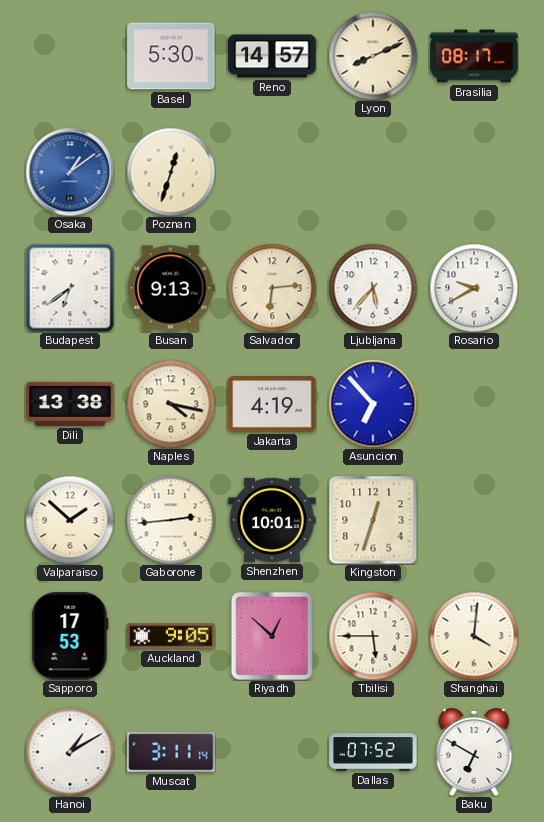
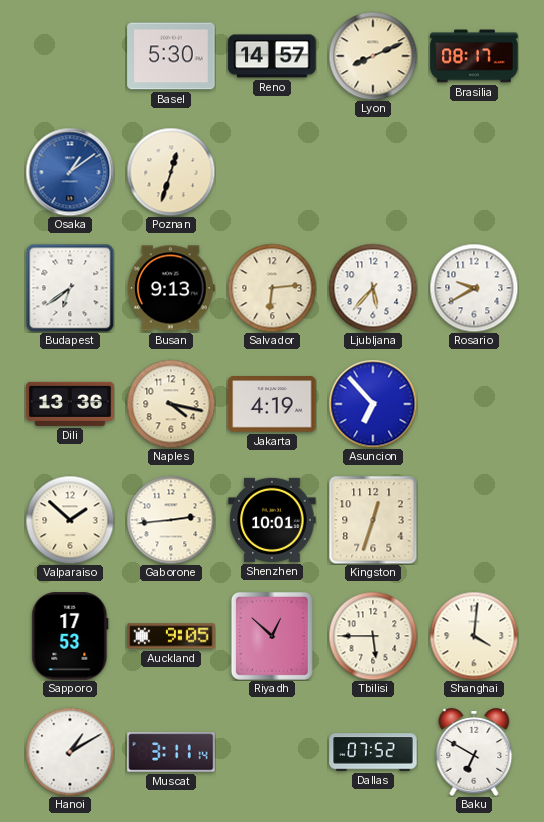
Dili: 13:38 -> 13:36
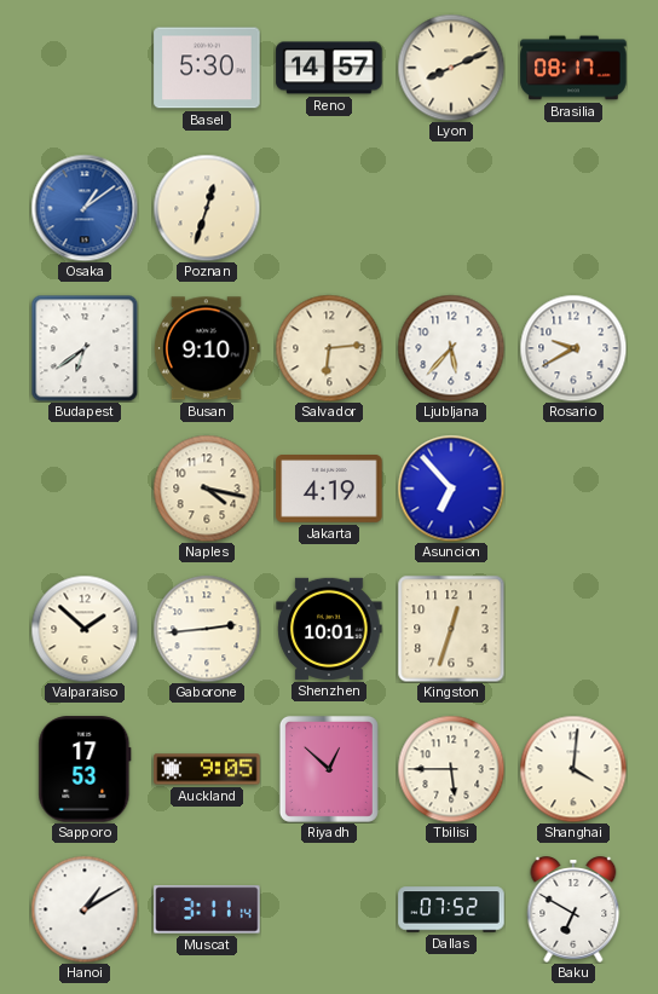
Busan: 9:13 -> 9:10
Dili: 13:36 -> none
